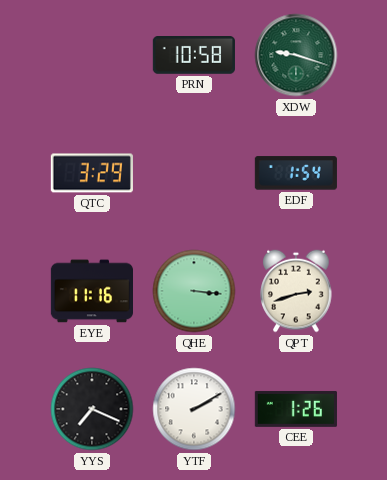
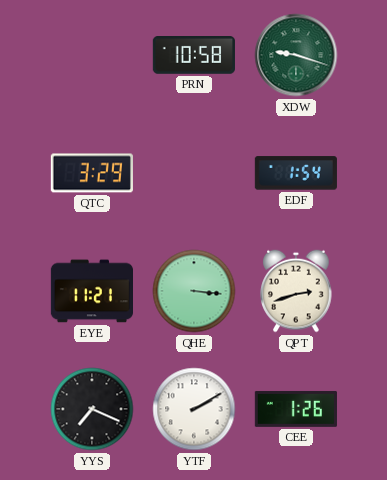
EYE: 11:16 -> 11:21
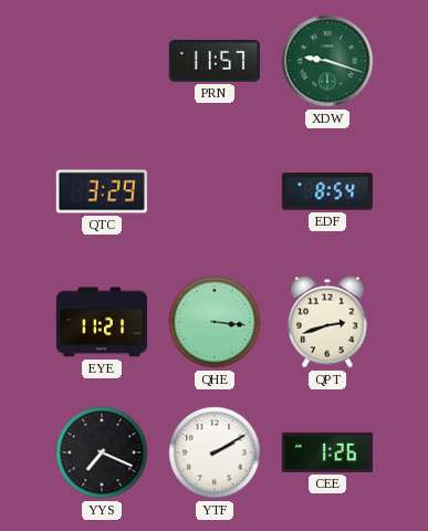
PRN: 10:58 -> 11:57
EDF: 1:54 -> 8:54
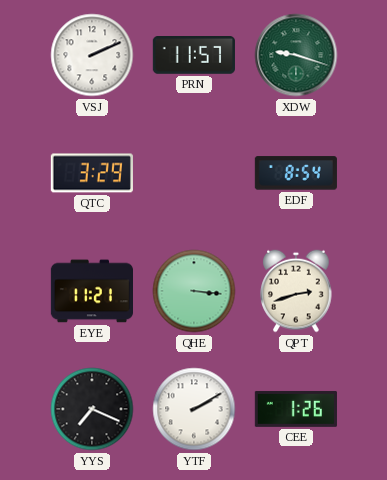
VSJ: none -> 2:11
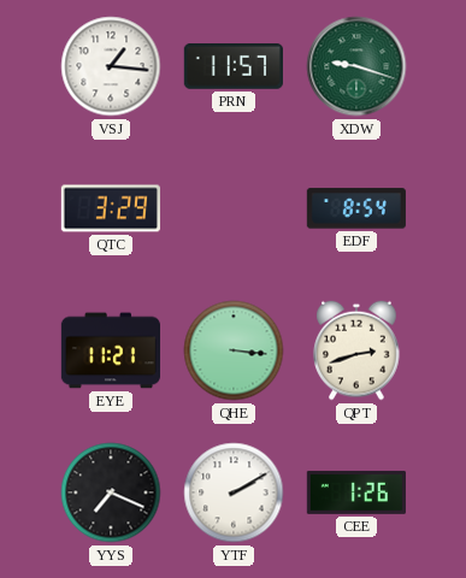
VSJ: 2:11 -> 1:16
